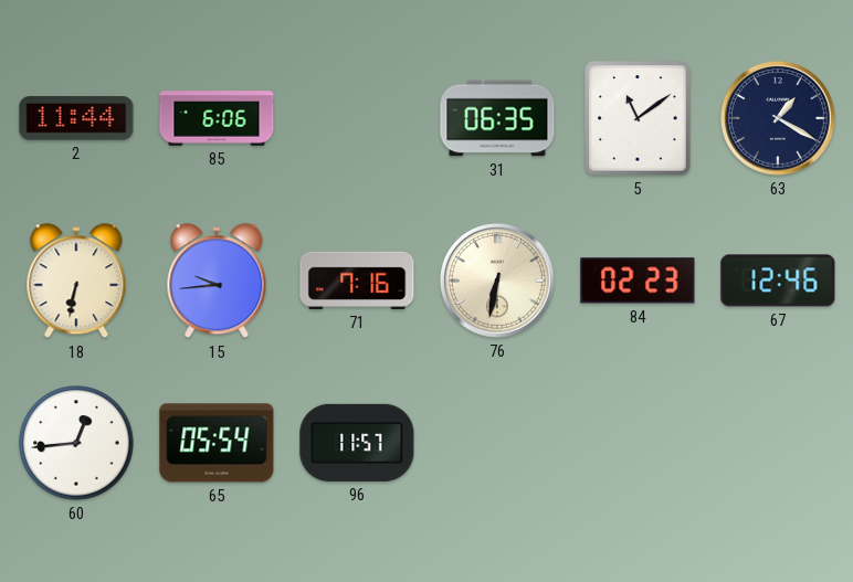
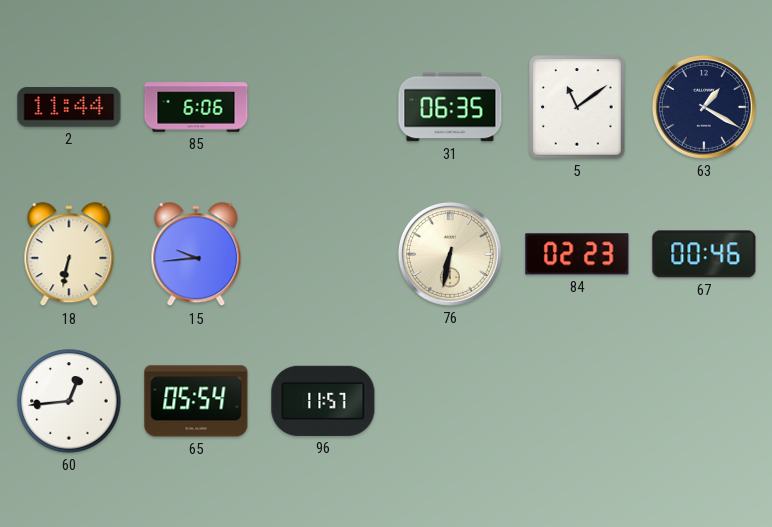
71: 7:16 -> none
67: 12:46 -> 00:46
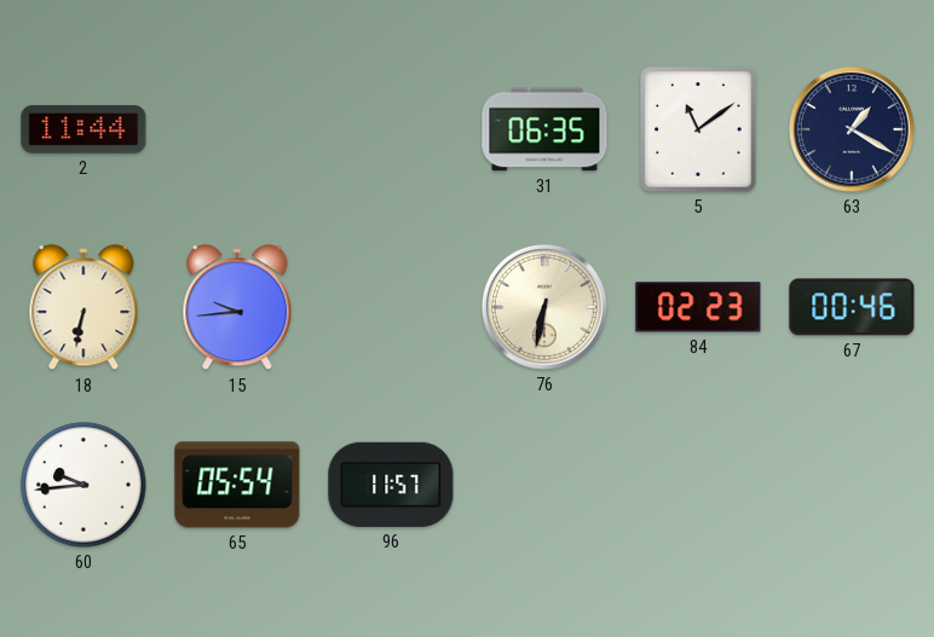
85: 6:06 -> none
60: 12:44 -> 9:44
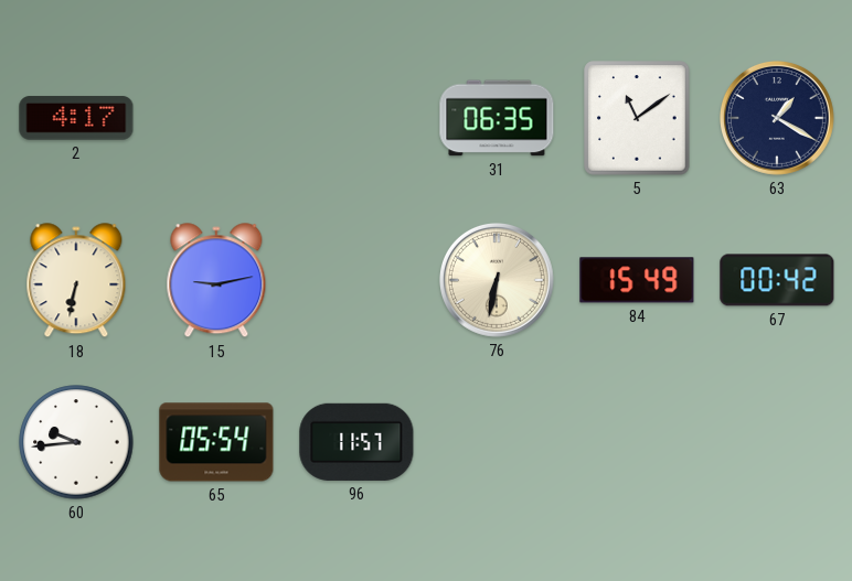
2: 11:44 -> 4:17
15: 9:44 -> 9:13
84: 02:23 -> 15:49
67: 00:46 -> 00:42
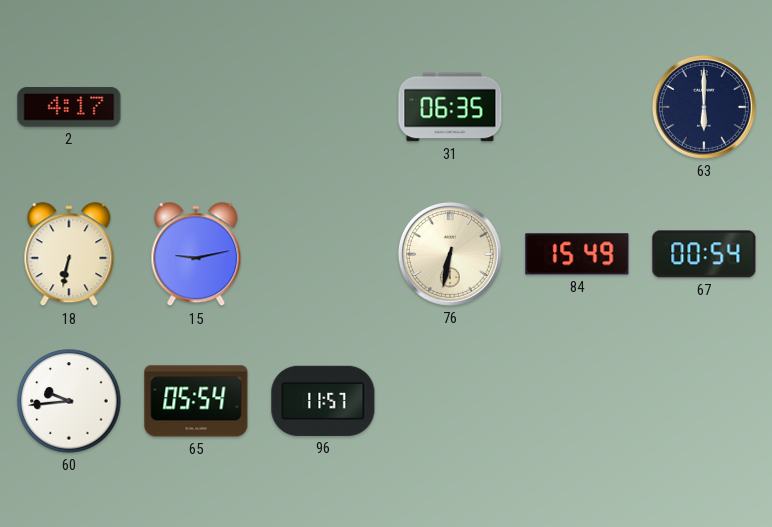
5: 11:09 -> none
63: 1:20 -> 6:00
67: 00:42 -> 00:54
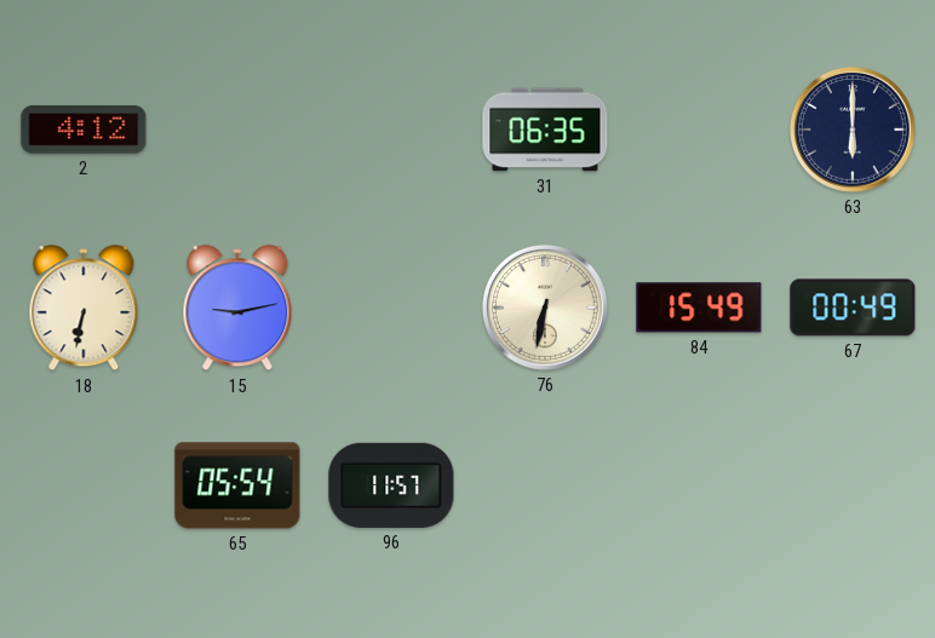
2: 4:17 -> 4:12
67: 00:54 -> 00:49
60: 9:44 -> none
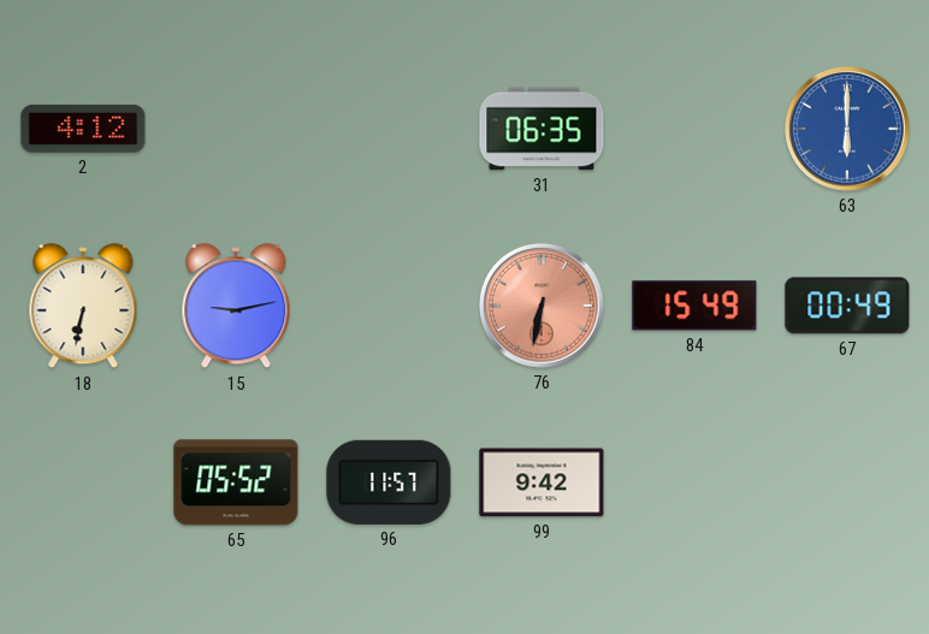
63 dial: navy -> blue
76 dial: cream -> salmon
65: 05:54 -> 05:52
99: none -> 9:42
